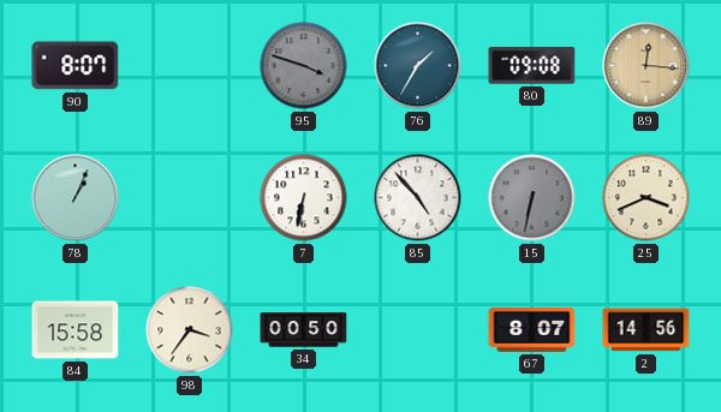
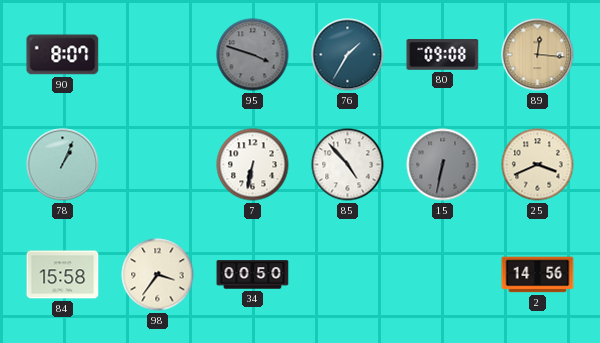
67: 8:07 -> none
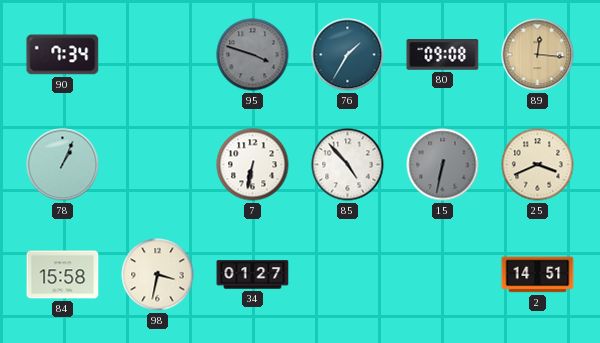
90: 8:07 -> 7:34
98: 3:36 -> 3:32
34: 00:50 -> 01:27
2: 14:56 -> 14:51
